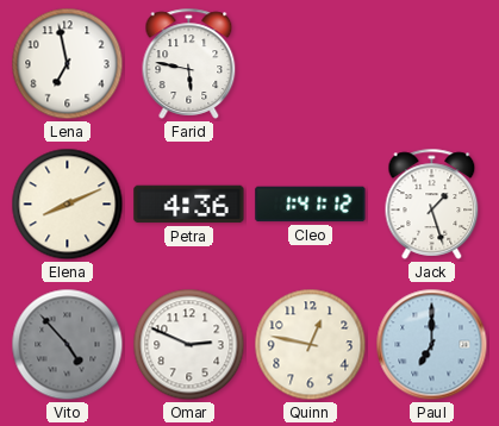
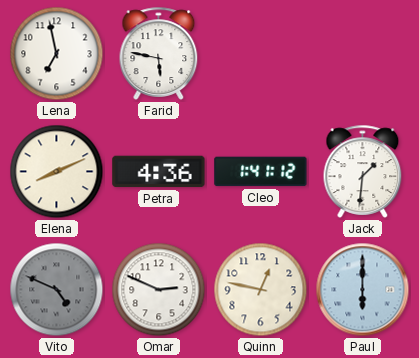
Jack: 1:27 -> 1:31
Vito: 4:53 -> 4:49
Paul: 7:00 -> 6:00
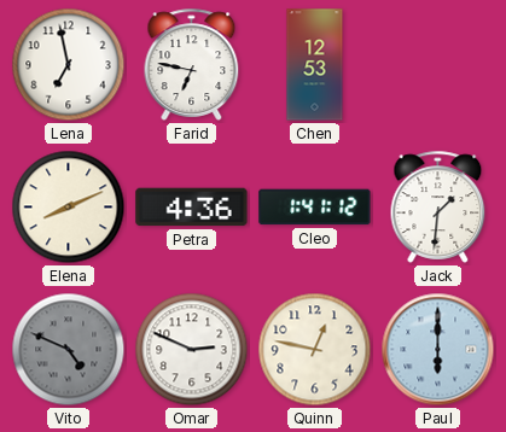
Farid: 5:47 -> 6:47
Chen: none -> 12:53
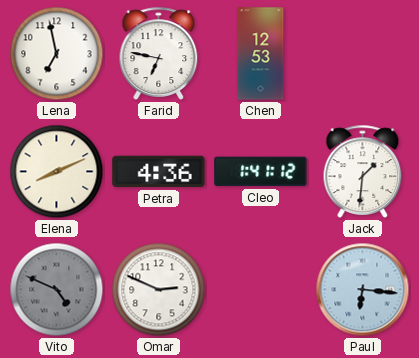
Quinn: 12:47 -> none
Paul: 6:00 -> 6:16
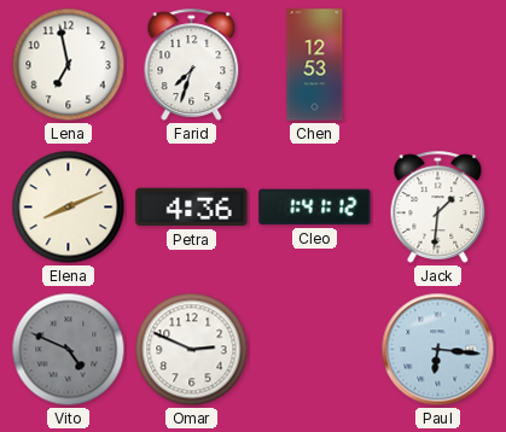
Farid: 6:47 -> 7:33
